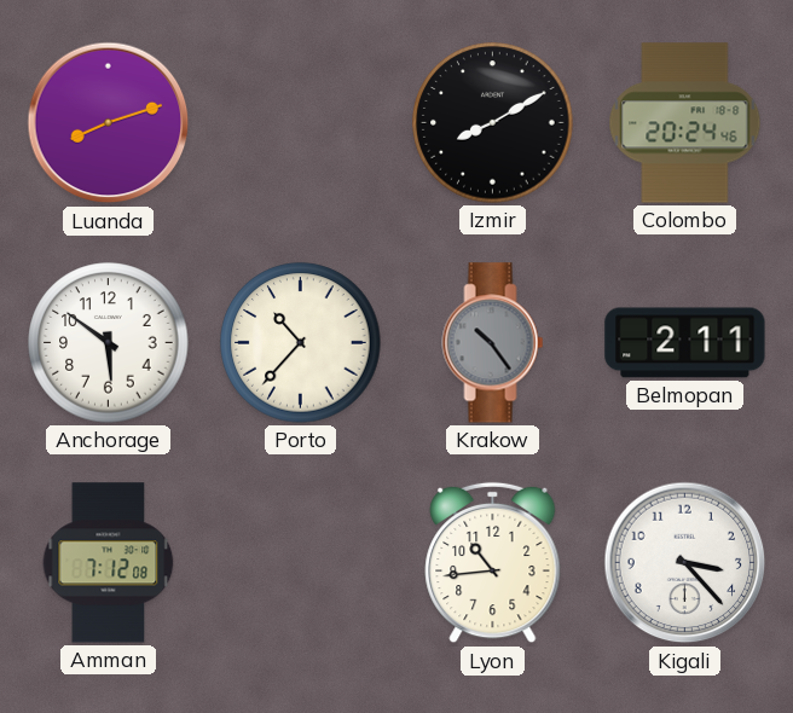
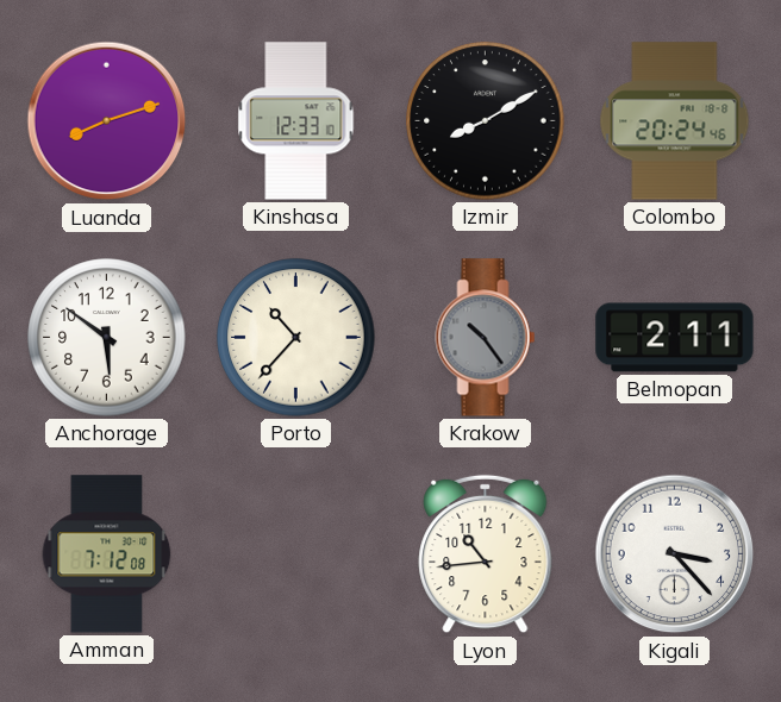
Kinshasa: none -> 12:33
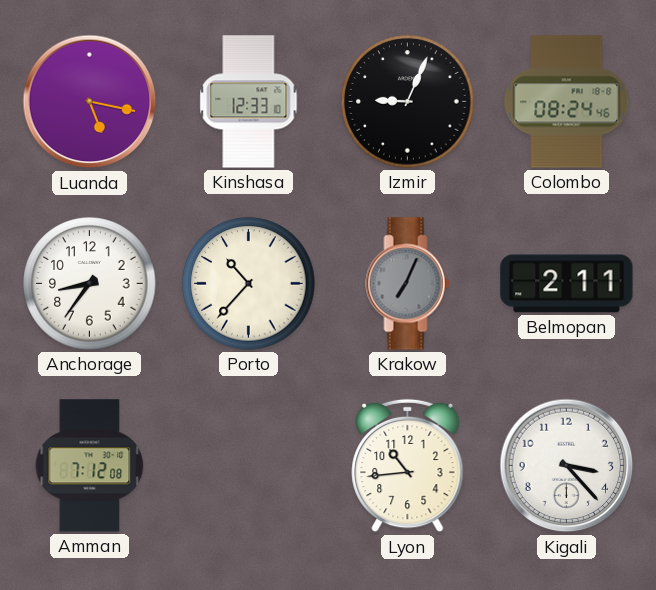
Luanda: 8:12 -> 5:17
Izmir: 8:10 -> 9:04
Colombo: 20:24 -> 08:24
Anchorage: 5:51 -> 8:36
Krakow: 10:24 -> 7:04
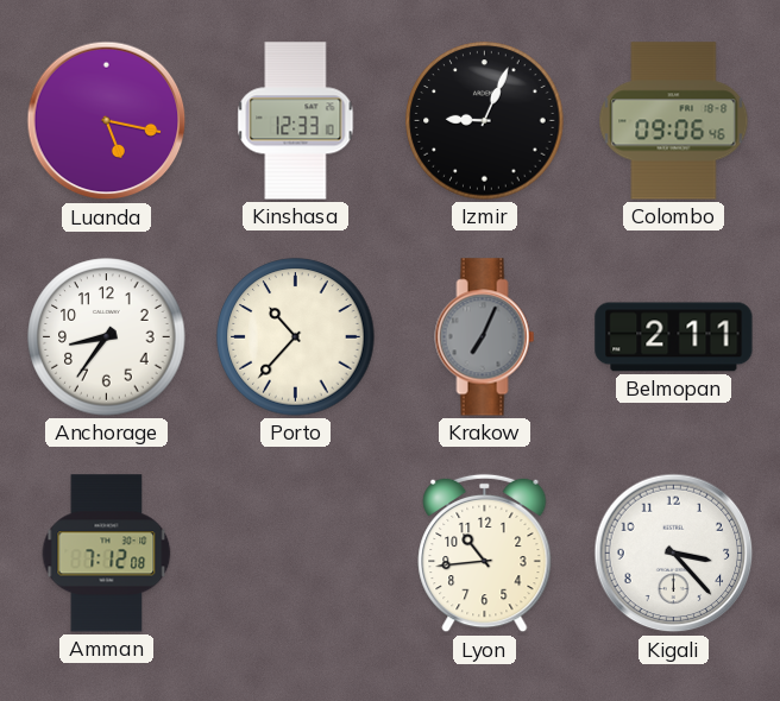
Colombo: 08:24 -> 09:06
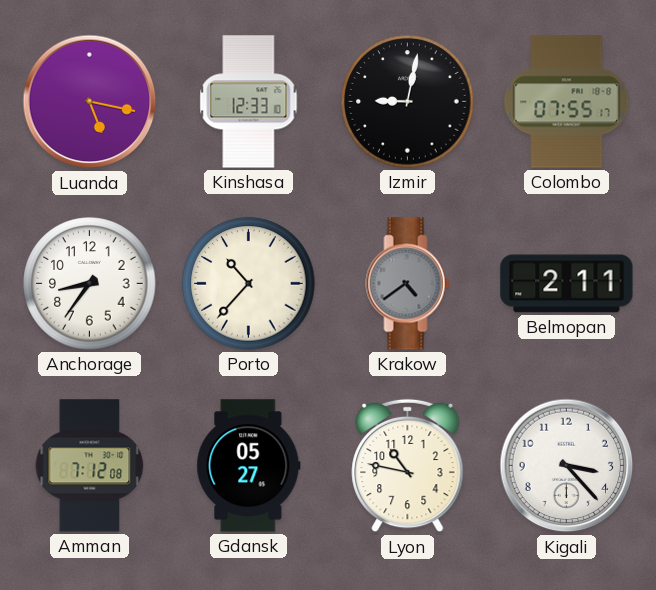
Izmir: 9:04 -> 9:02
Colombo: 09:06 -> 07:55
Krakow: 7:04 -> 4:39
Gdansk: none -> 05:27
Lyon: 10:44 -> 10:47
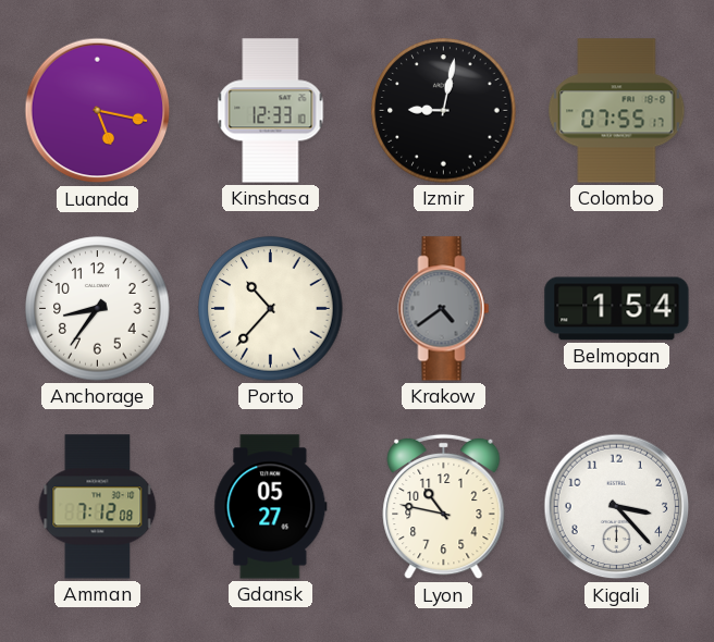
Belmopan: 2:11 -> 1:54
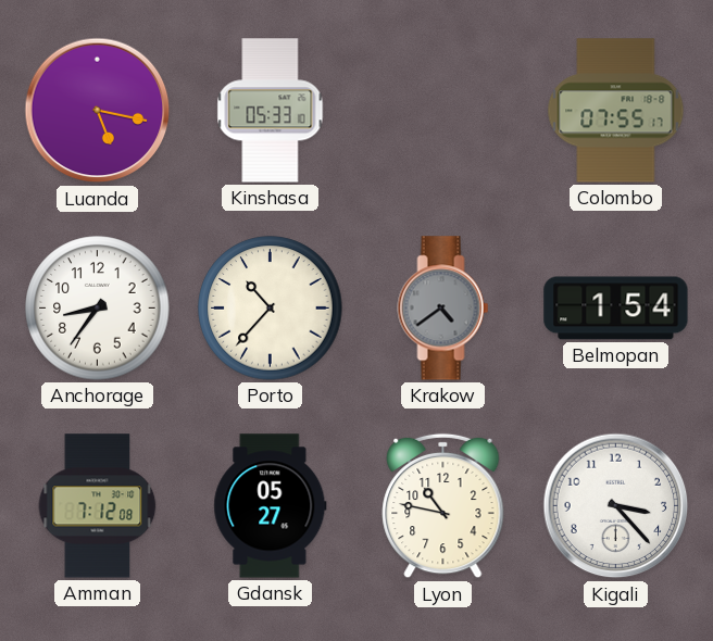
Kinshasa: 12:33 -> 05:33
Izmir: 9:02 -> none
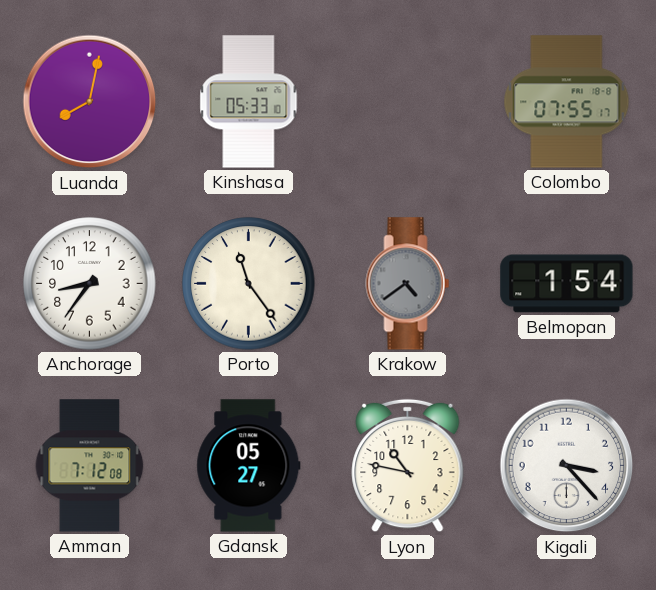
Luanda: 5:17 -> 8:02
Porto: 10:37 -> 11:24
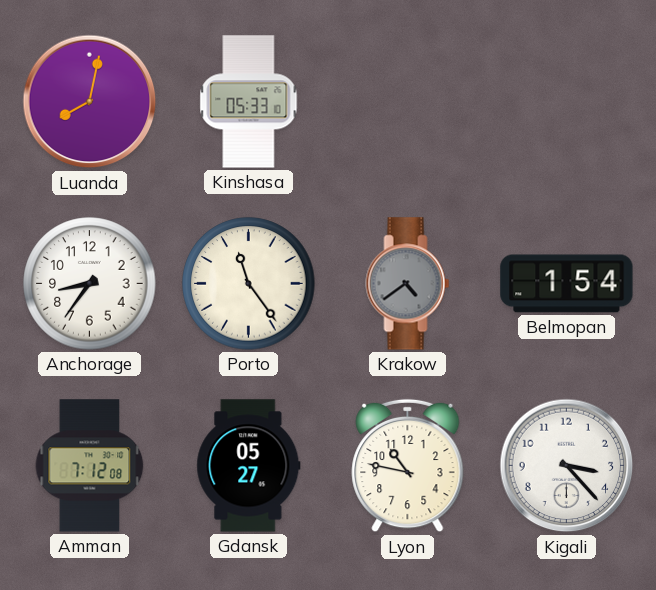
Colombo: 07:55 -> none
